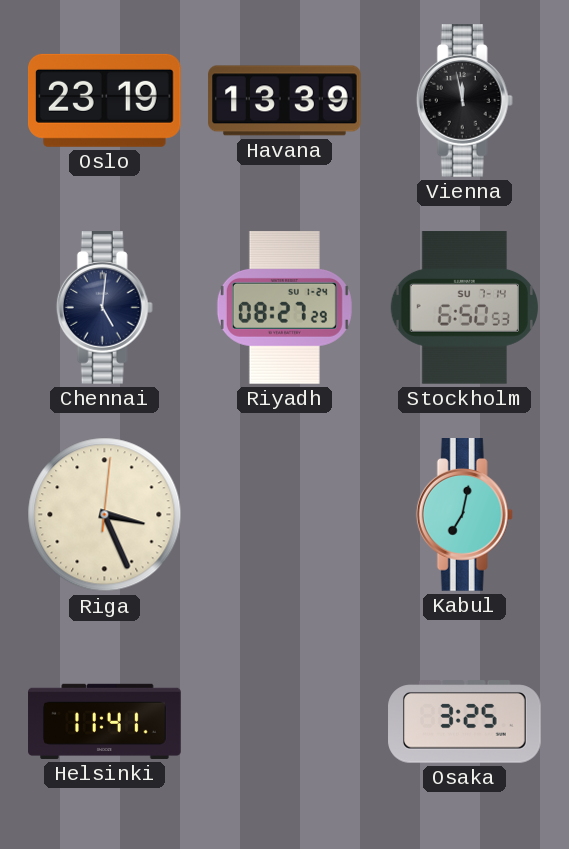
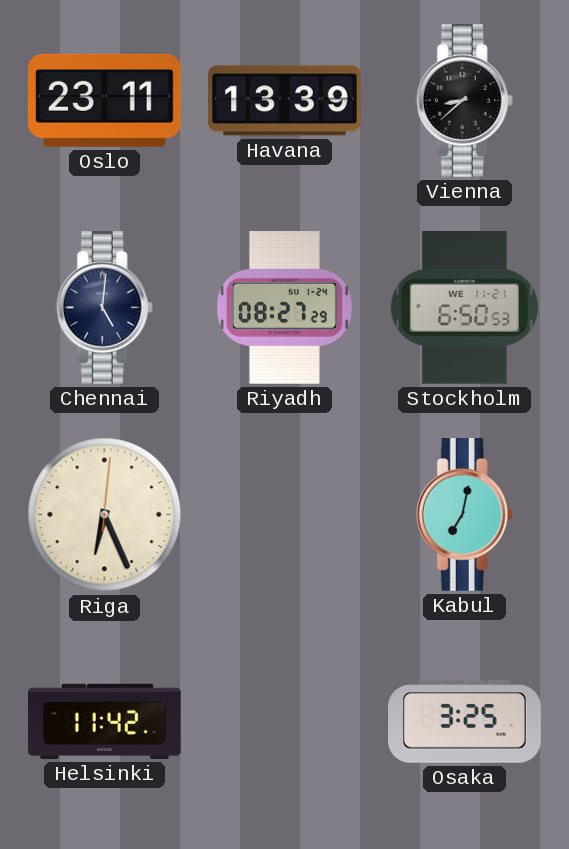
Oslo: 23:19 -> 23:11
Vienna: 11:58 -> 8:38
Stockholm date: SU 7-14 -> WE 11-21
Riga: 3:26 -> 6:26
Helsinki: 11:41 -> 11:42
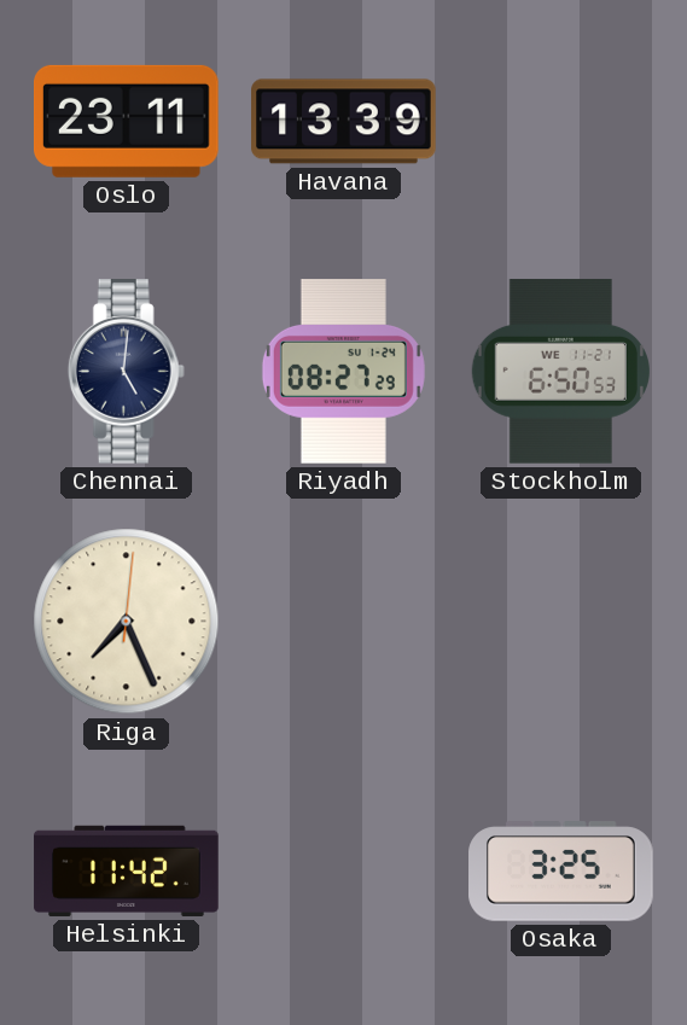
Vienna: 8:38 -> none
Riga: 6:26 -> 7:26
Kabul: 7:02 -> none
